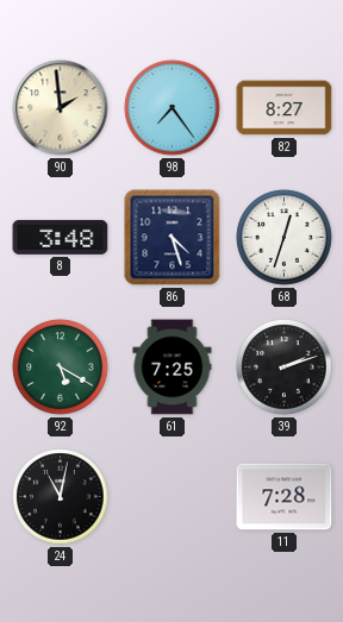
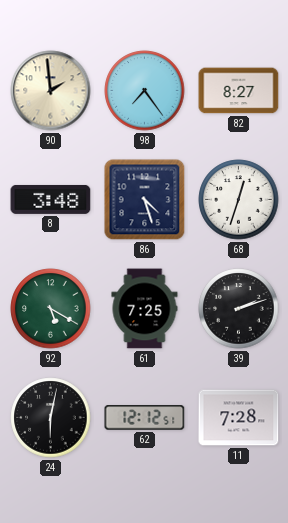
24: 11:02 -> 6:02
62: none -> 12:12
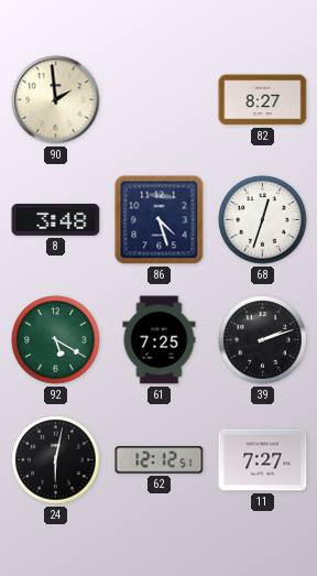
98: 7:24 -> none
11: 7:28 -> 7:27
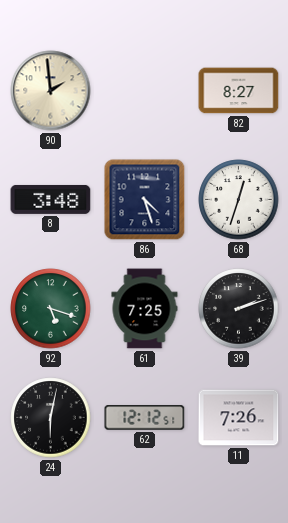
92: 5:20 -> 5:18
11: 7:27 -> 7:26
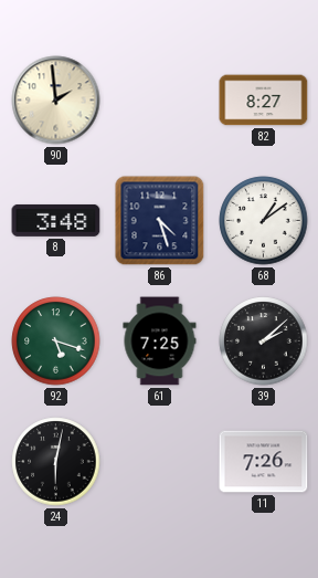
68: 12:33 -> 1:09
39: 2:12 -> 2:08
62: 12:12 -> none
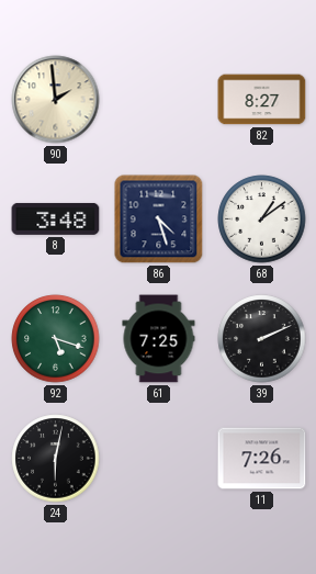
39: 2:08 -> 2:11
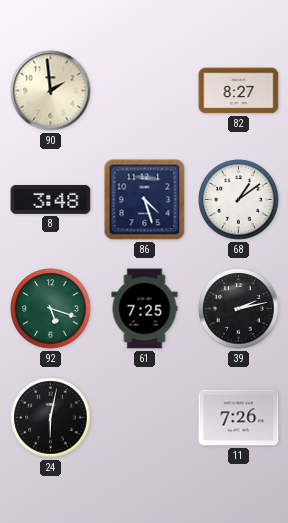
39: 2:11 -> 2:13
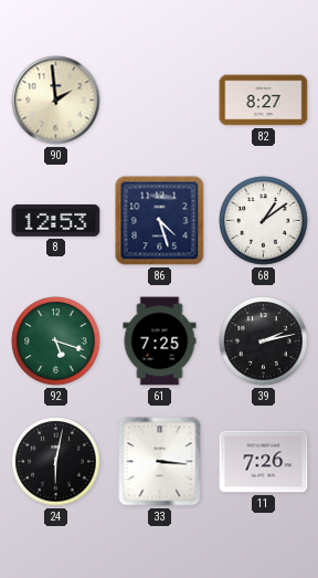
8: 3:48 -> 12:53
33: none -> 3:16
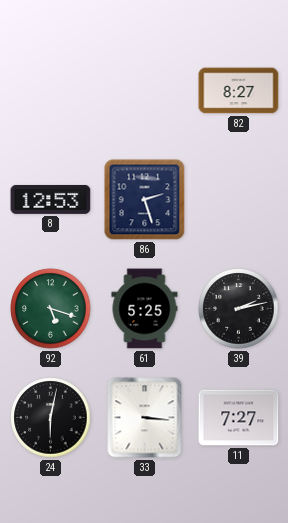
90: 1:59 -> none
86: 4:27 -> 2:27
68: 1:09 -> none
61: 7:25 -> 5:25
11: 7:26 -> 7:27
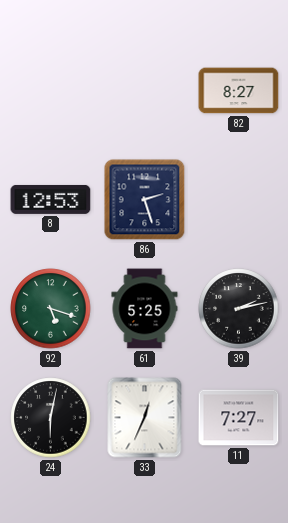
33: 3:16 -> 12:34
